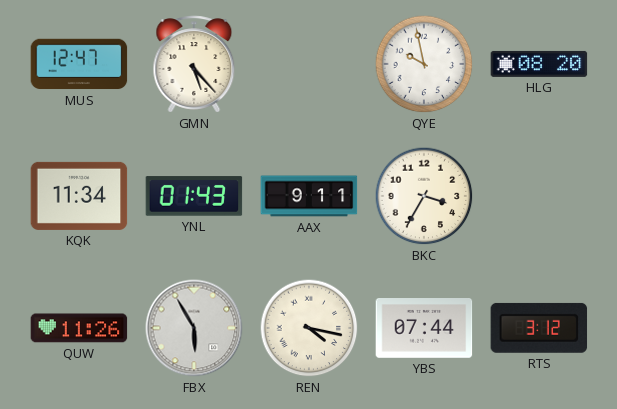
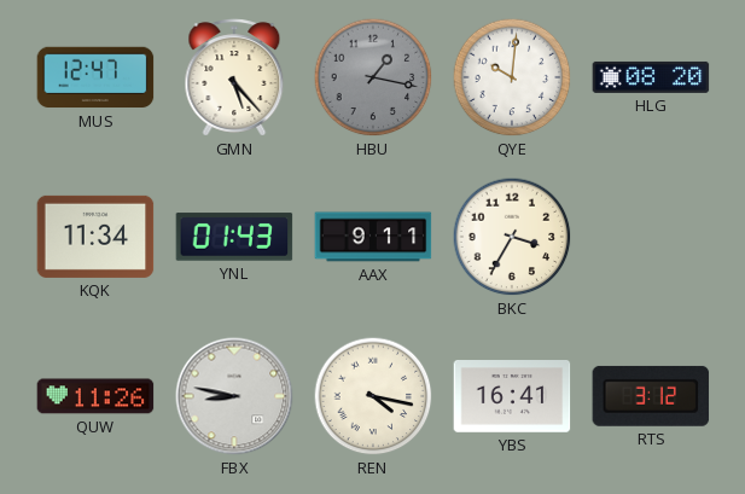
HBU: none -> 1:17
QYE: 9:58 -> 10:01
FBX: 5:55 -> 8:47
YBS: 07:44 -> 16:41
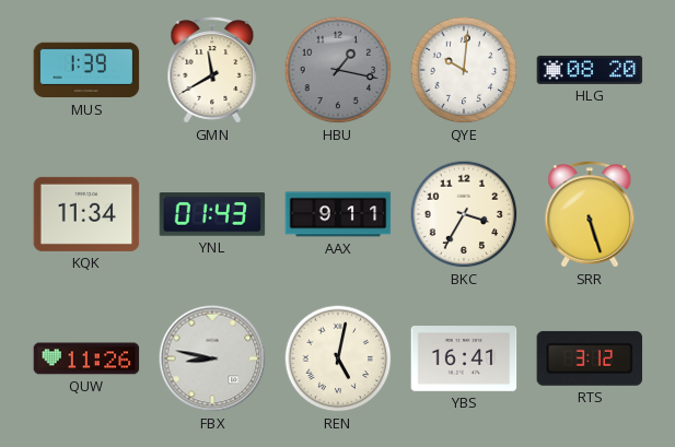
MUS: 12:47 -> 1:39
GMN: 5:23 -> 11:40
SRR: none -> 5:27
REN: 4:17 -> 5:02
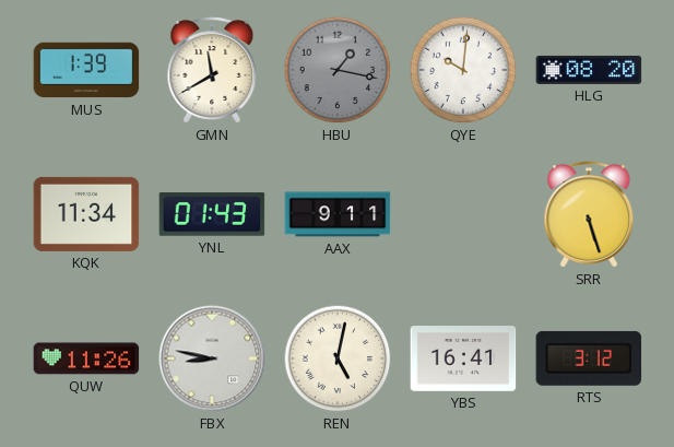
BKC: 3:35 -> none
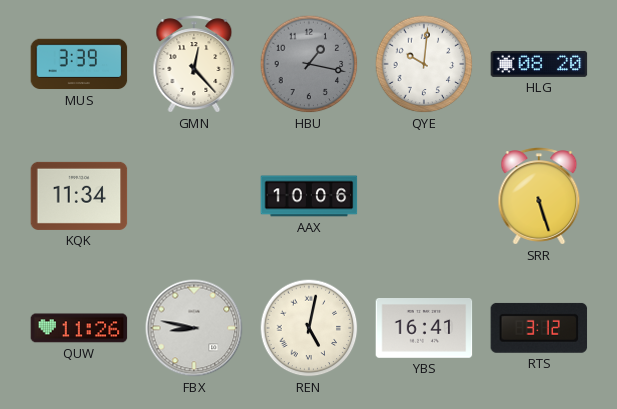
MUS: 1:39 -> 3:39
GMN: 11:40 -> 12:23
YNL: 01:43 -> none
AAX: 9:11 -> 10:06
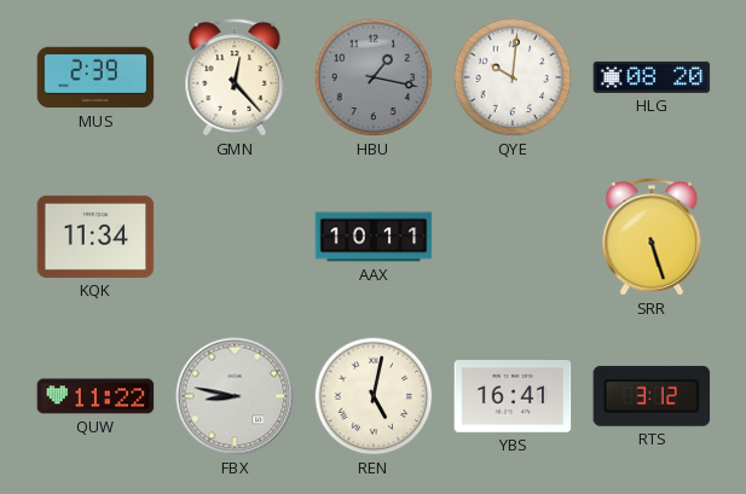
MUS: 3:39 -> 2:39
AAX: 10:06 -> 10:11
QUW: 11:26 -> 11:22
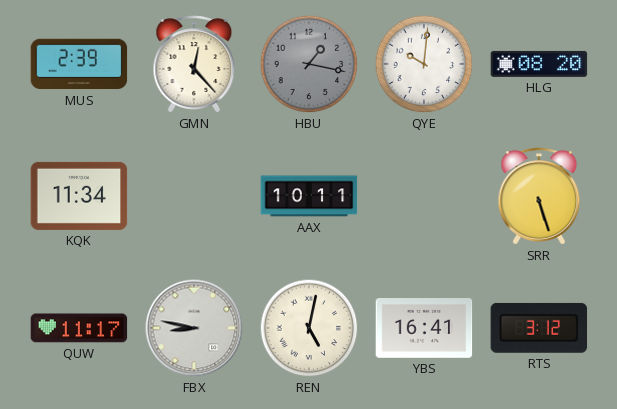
QUW: 11:22 -> 11:17
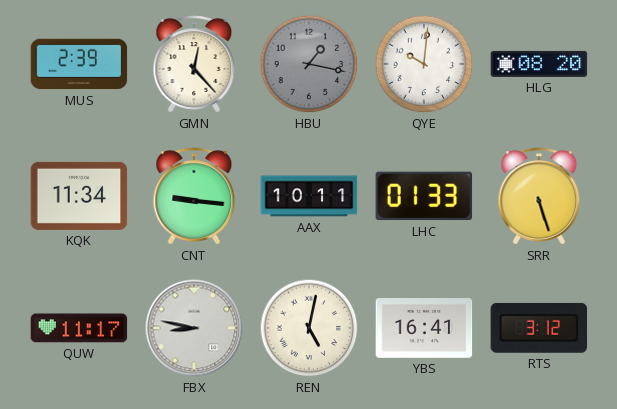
CNT: none -> 9:16
LHC: none -> 01:33
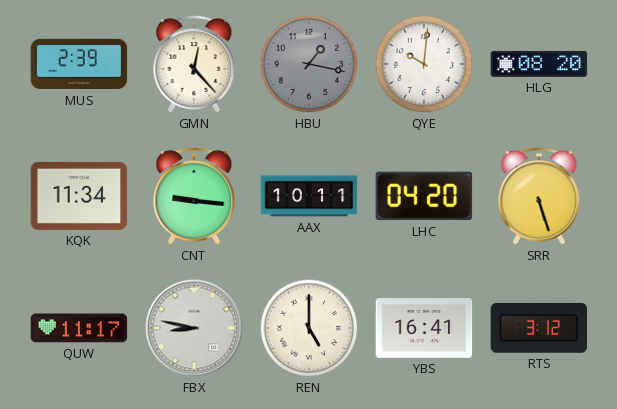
LHC: 01:33 -> 04:20
REN: 5:02 -> 5:00
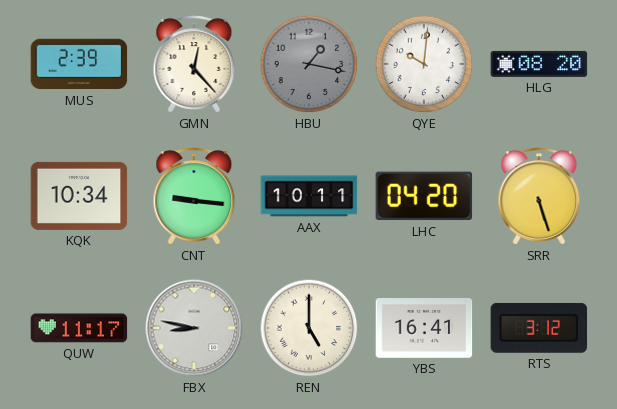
KQK: 11:34 -> 10:34
